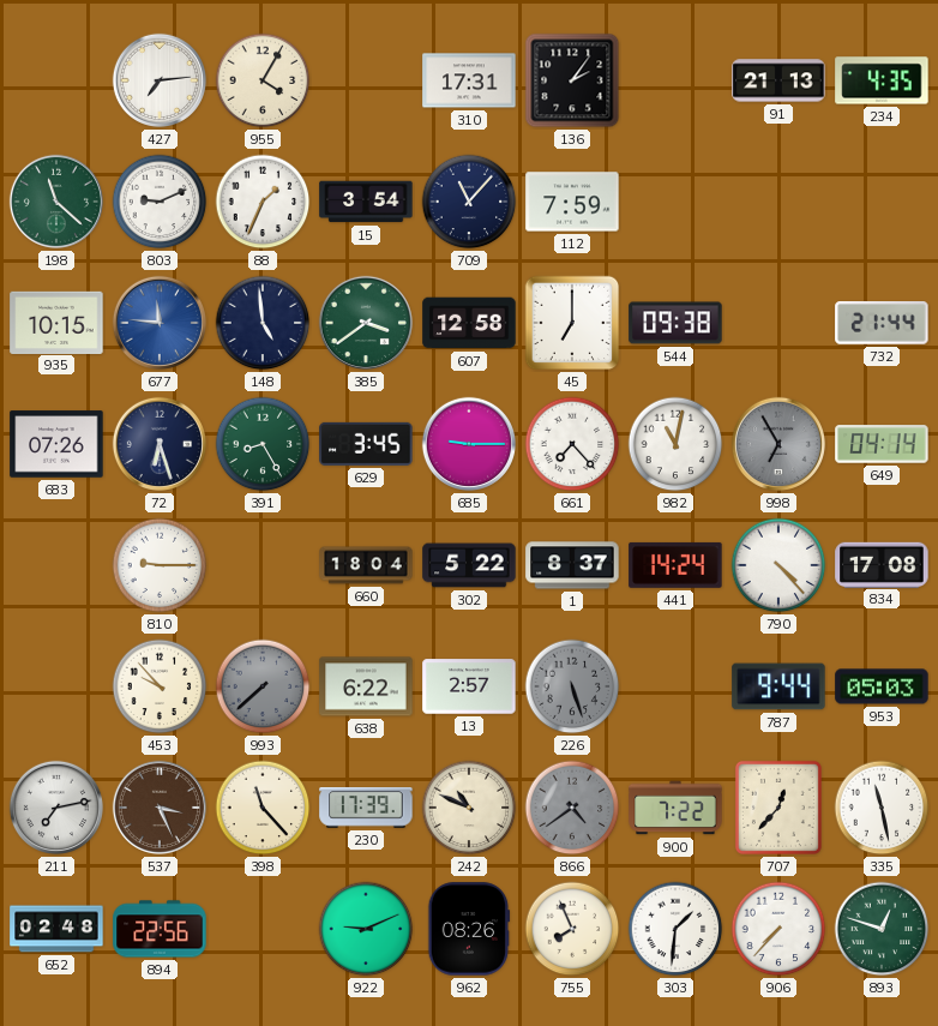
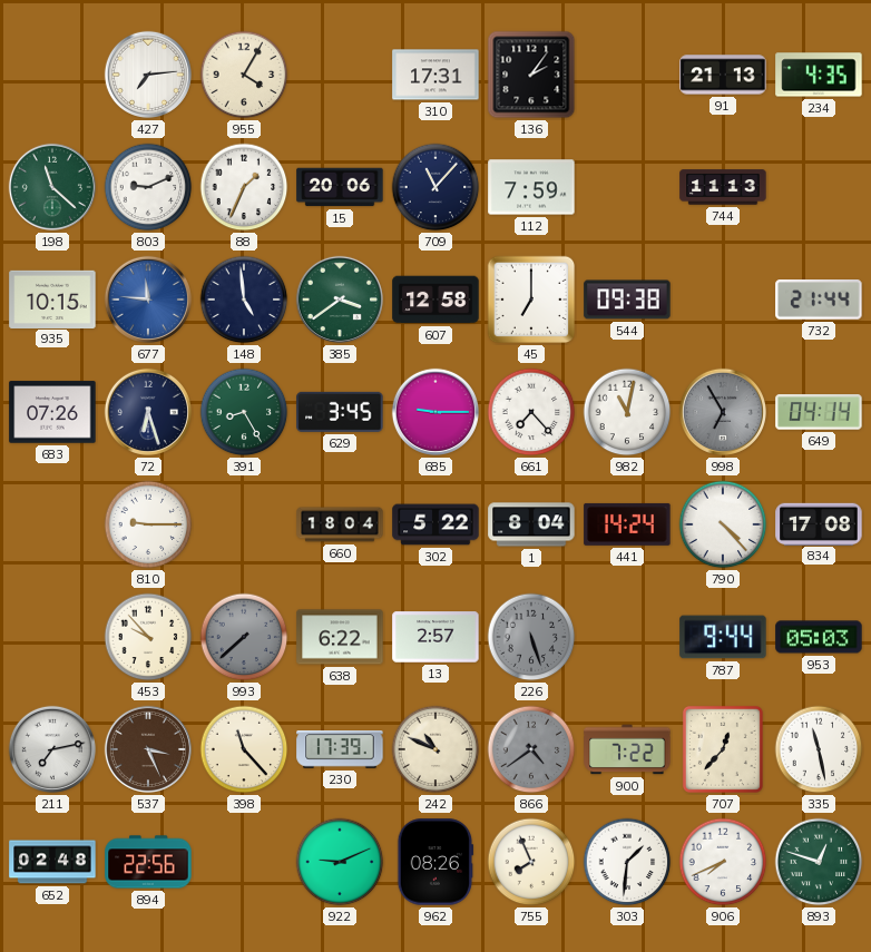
15: 3:54 -> 20:06
744: none -> 11:13
1: 8:37 -> 8:04
906: 7:37 -> 7:41
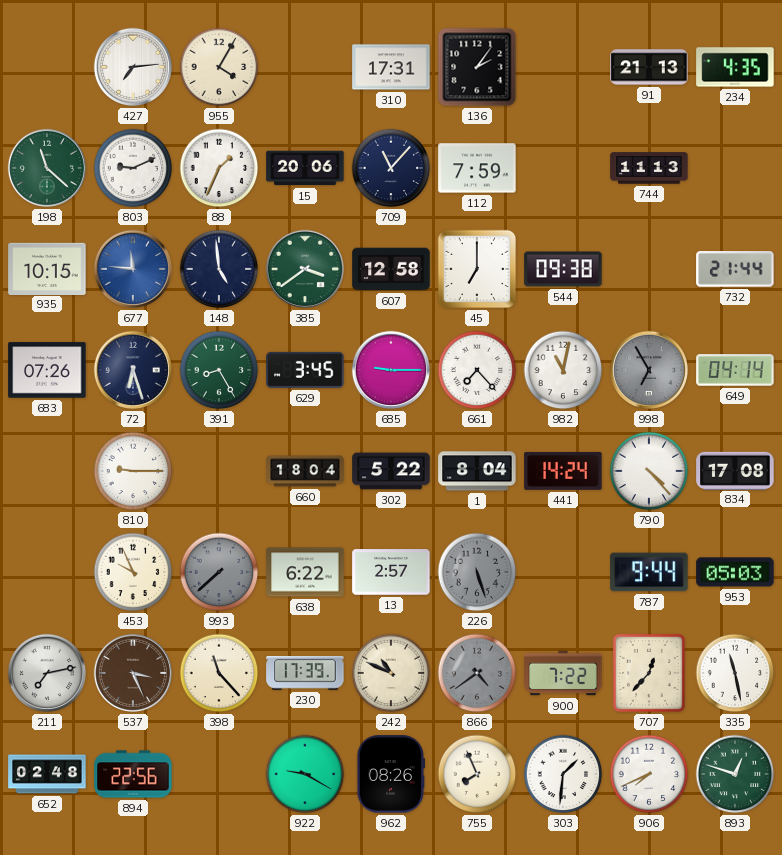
453: 9:53 -> 9:56
922: 9:11 -> 9:20
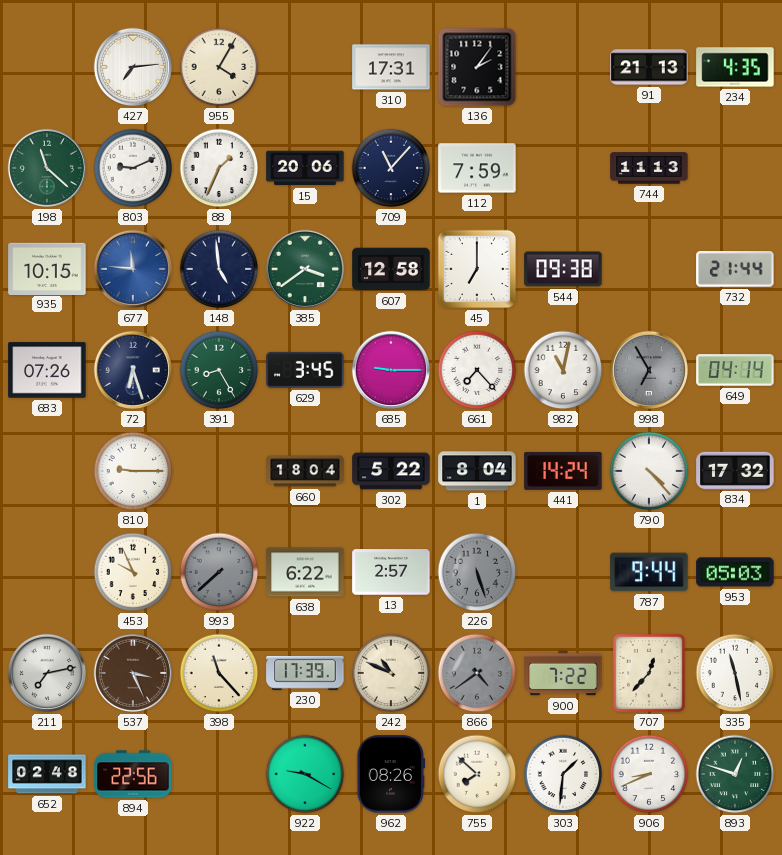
834: 17:08 -> 17:32
755: 7:56 -> 7:52
906: 7:41 -> 8:41
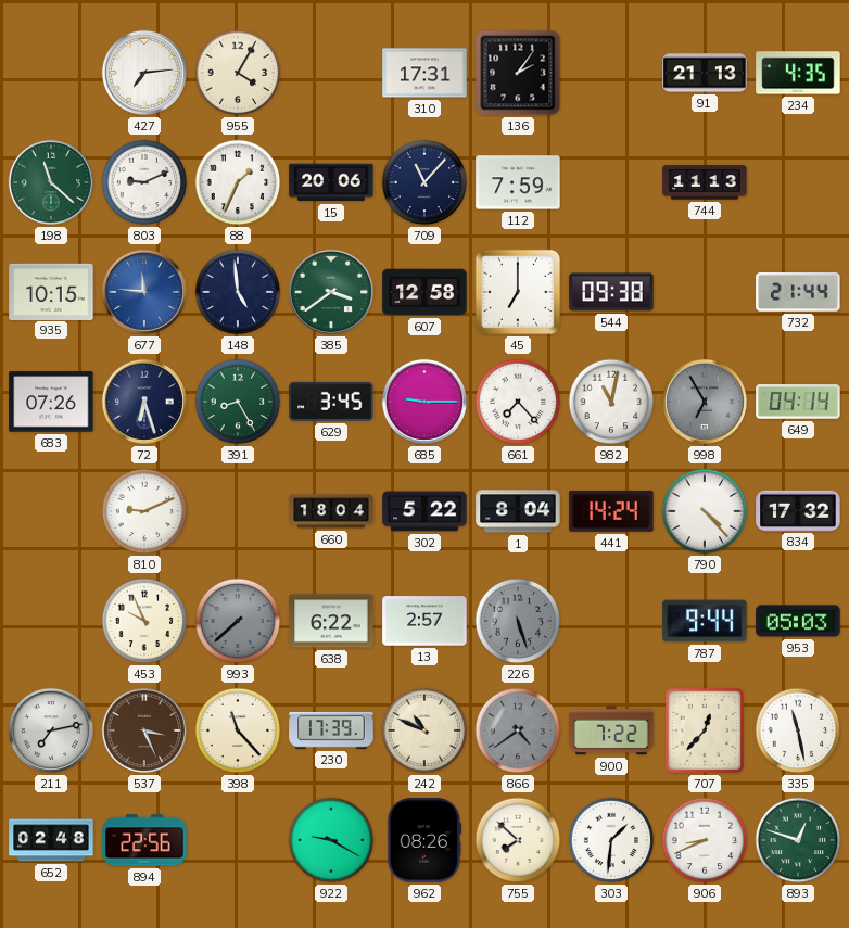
810: 9:15 -> 9:11
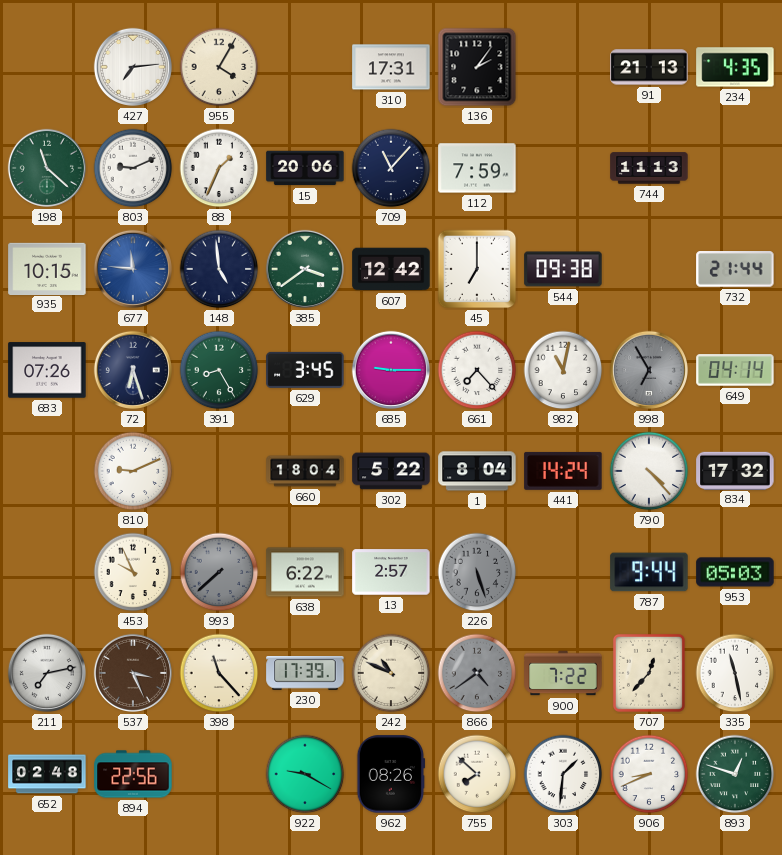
607: 12:58 -> 12:42
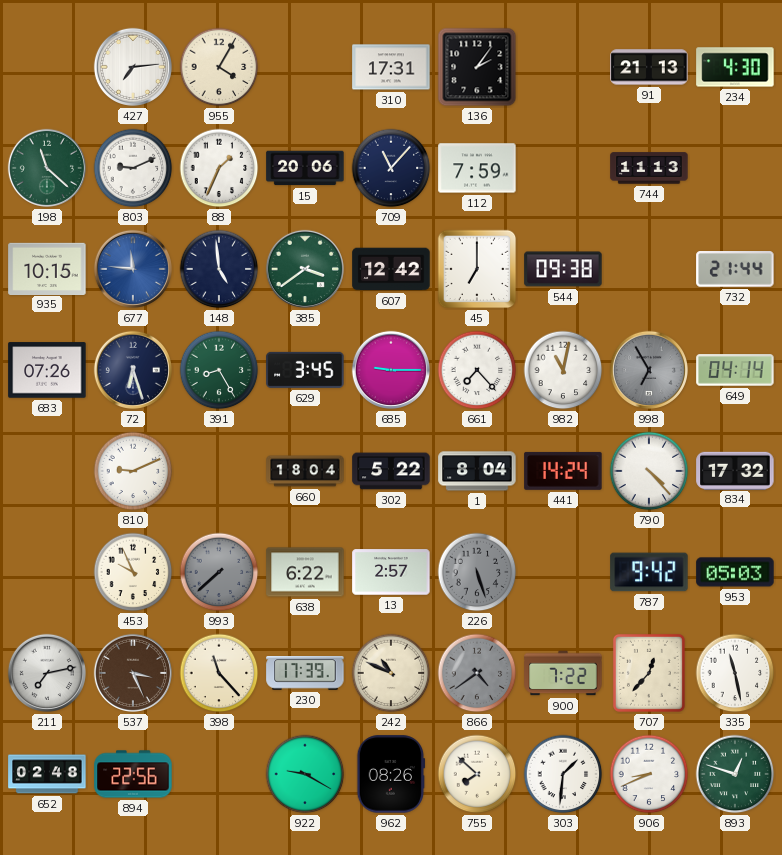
234: 4:35 -> 4:30
787: 9:44 -> 9:42
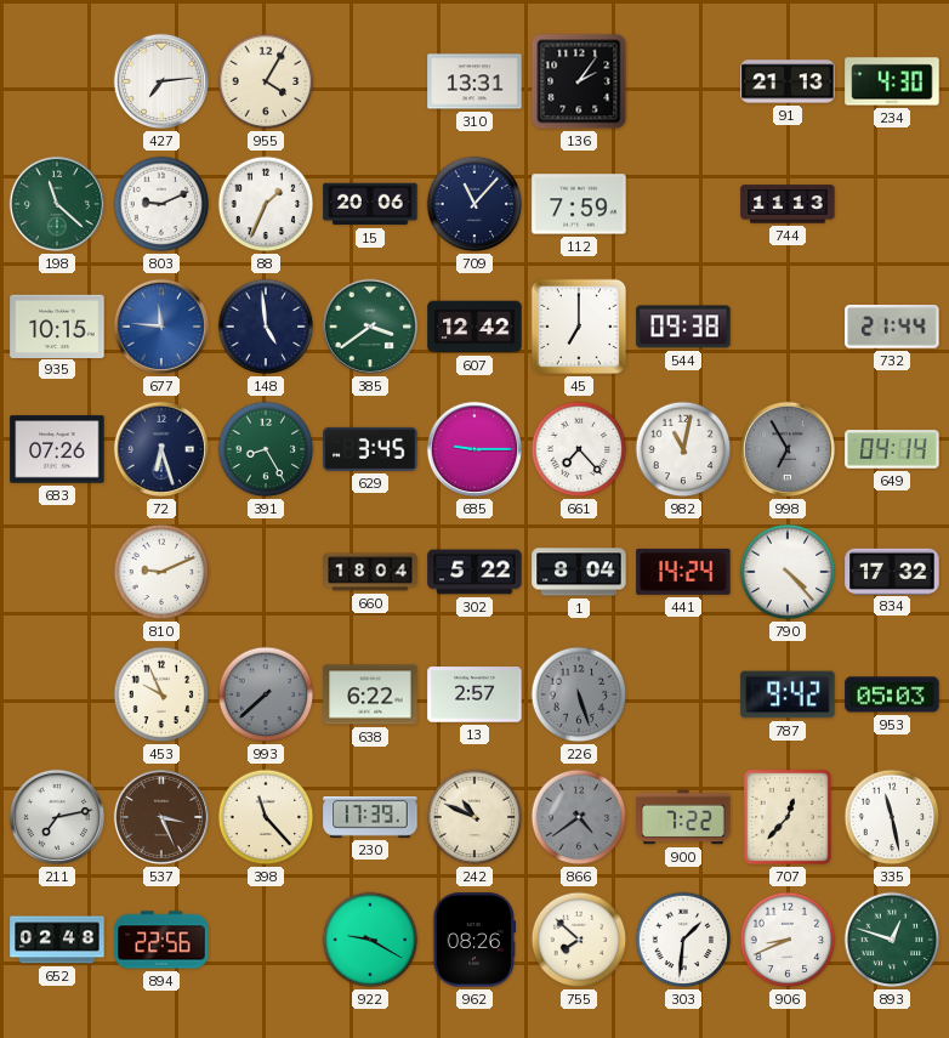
310: 17:31 -> 13:31
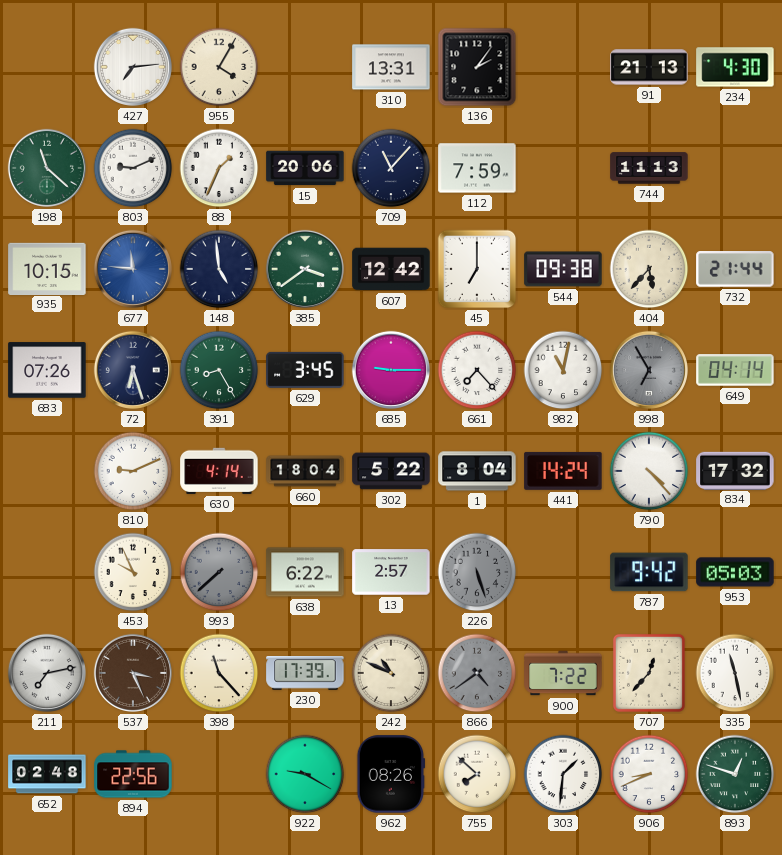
404: none -> 5:37
630: none -> 4:14
